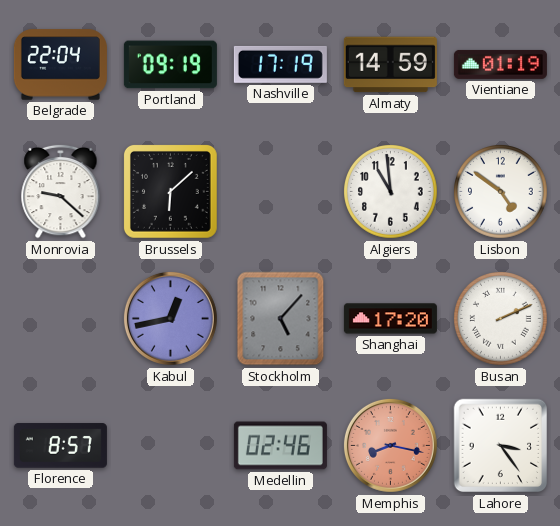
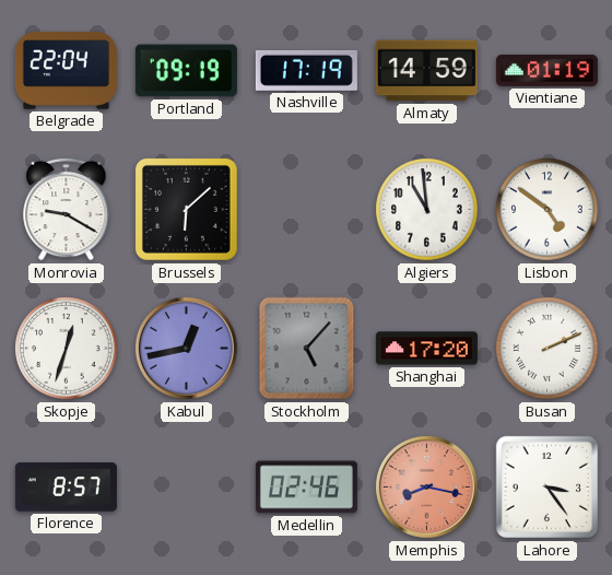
Monrovia: 9:22 -> 9:20
Skopje: none -> 12:33
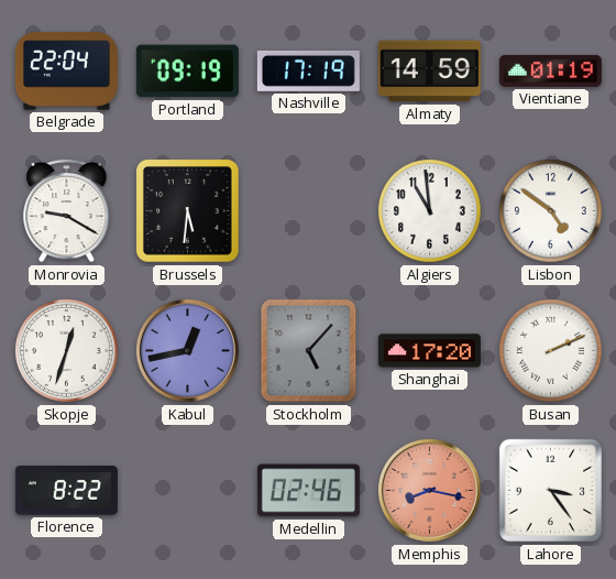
Brussels: 6:08 -> 5:31
Florence: 8:57 -> 8:22
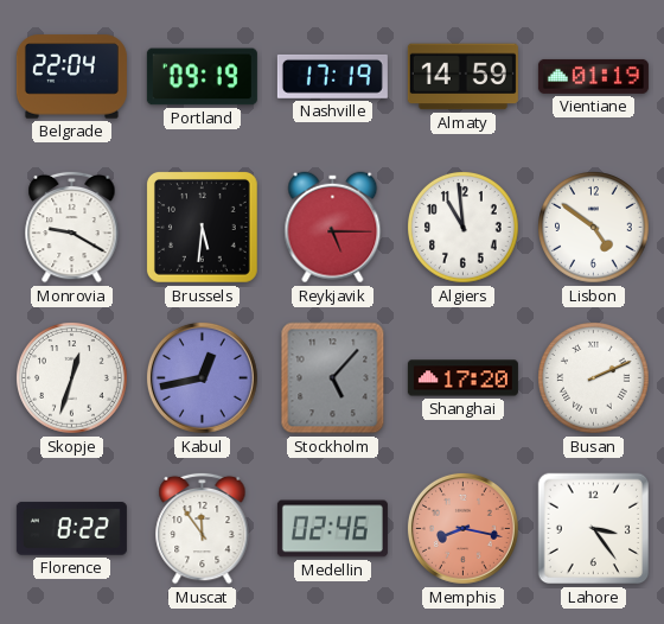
Reykjavik: none -> 5:15
Muscat: none -> 11:54
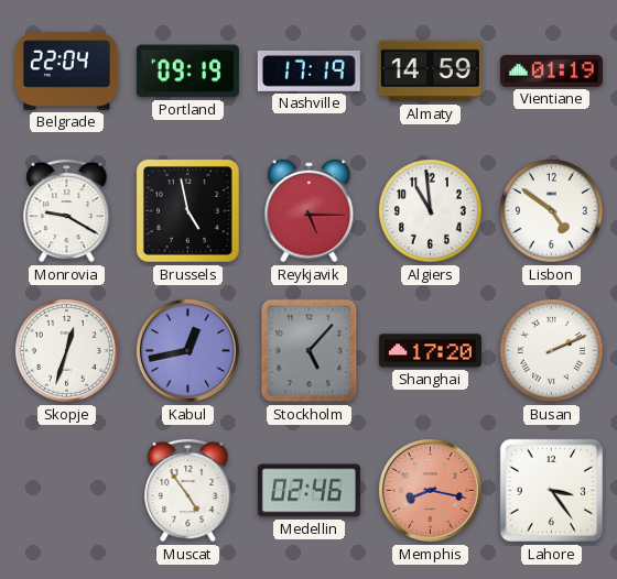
Brussels: 5:31 -> 4:58
Florence: 8:22 -> none
Muscat: 11:54 -> 4:54
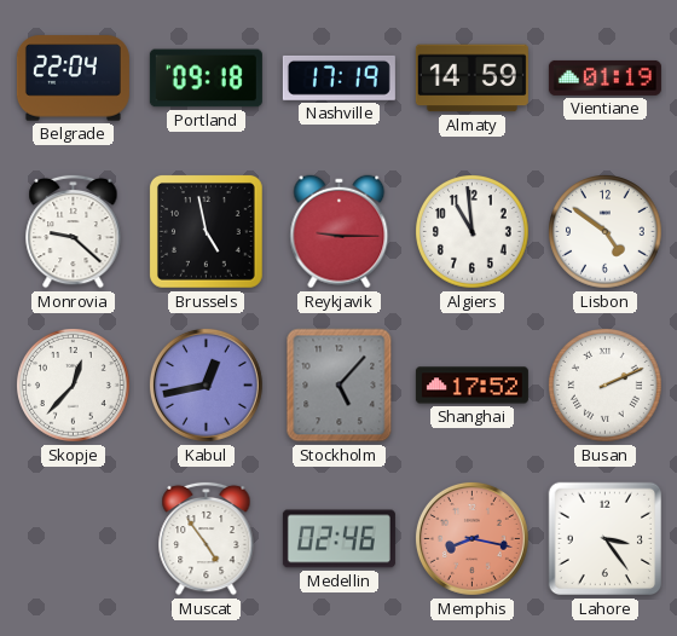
Portland: 09:19 -> 09:18
Monrovia: 9:20 -> 9:22
Reykjavik: 5:15 -> 9:15
Skopje: 12:33 -> 12:37
Shanghai: 17:20 -> 17:52
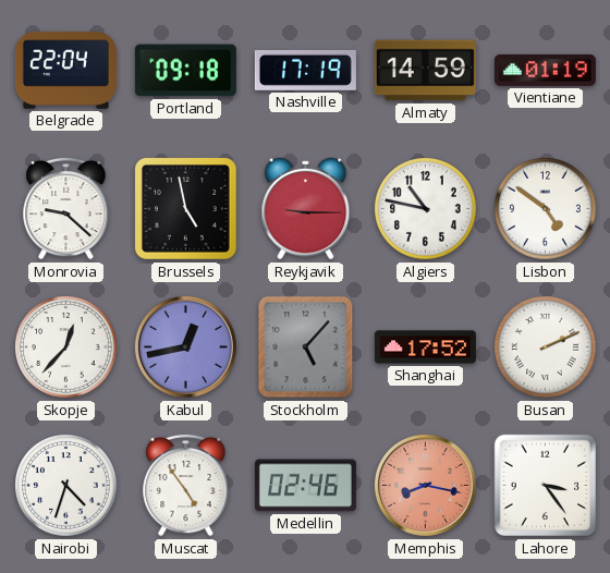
Algiers: 10:59 -> 10:47
Nairobi: none -> 4:33
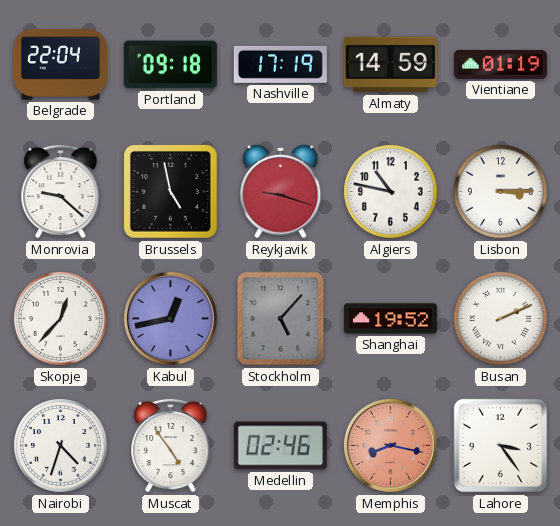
Reykjavik: 9:15 -> 9:18
Lisbon: 4:51 -> 3:15
Shanghai: 17:52 -> 19:52
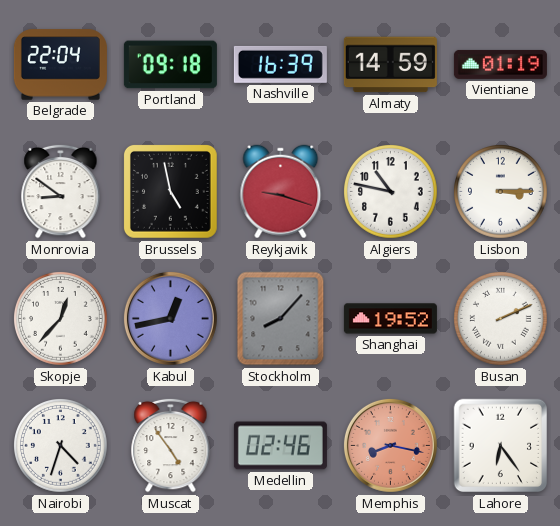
Nashville: 17:19 -> 16:39
Monrovia: 9:22 -> 8:51
Stockholm: 5:07 -> 8:07
Lahore: 3:24 -> 6:24
